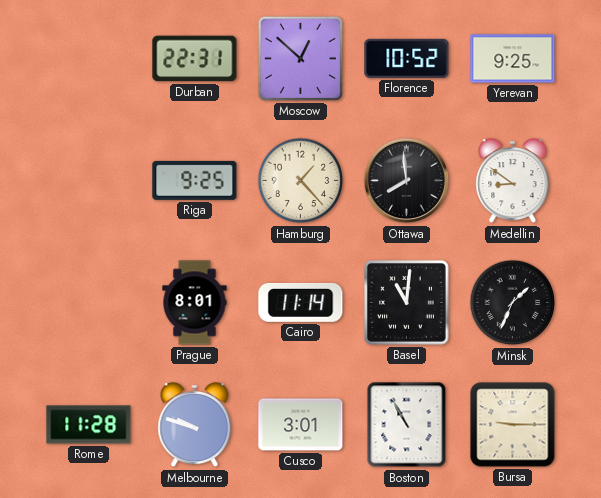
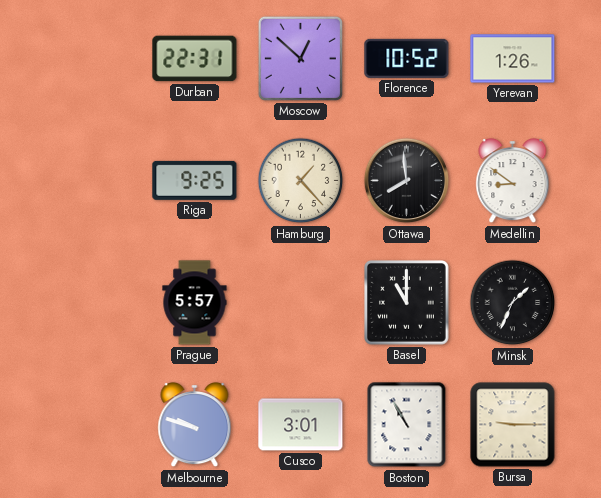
Yerevan: 9:25 -> 1:26
Prague: 8:01 -> 5:57
Cairo: 11:14 -> none
Basel: 11:01 -> 11:00
Rome: 11:28 -> none
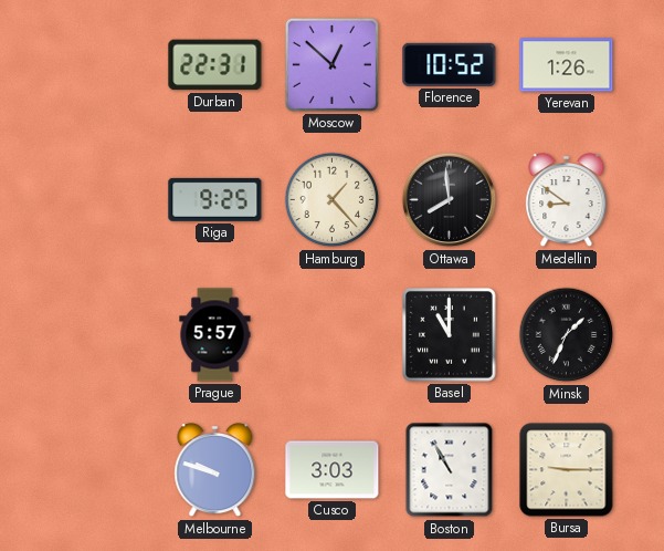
Cusco: 3:01 -> 3:03
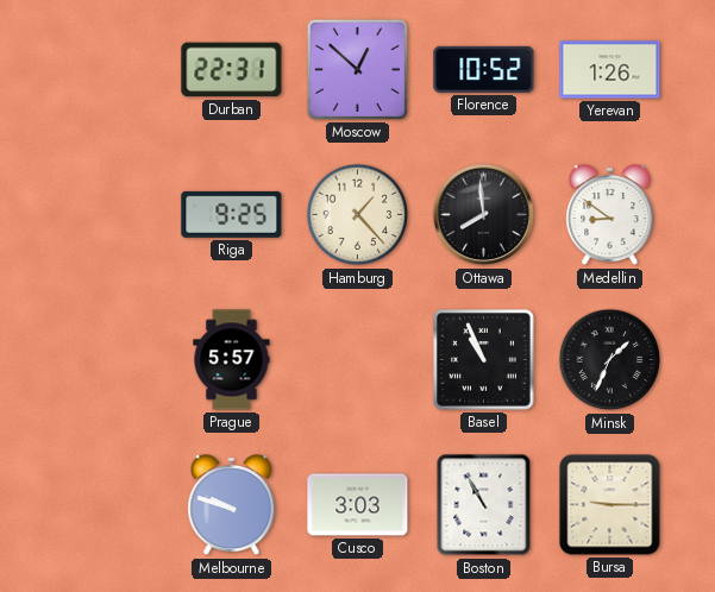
Basel: 11:00 -> 10:56
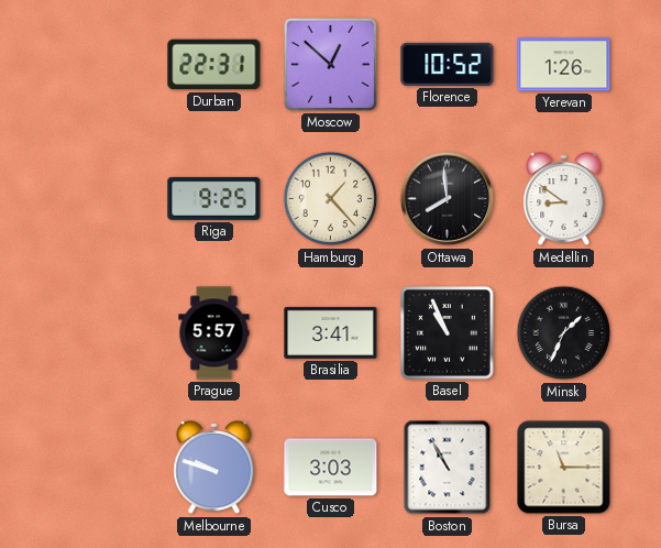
Brasilia: none -> 3:41
Bursa: 9:15 -> 11:15
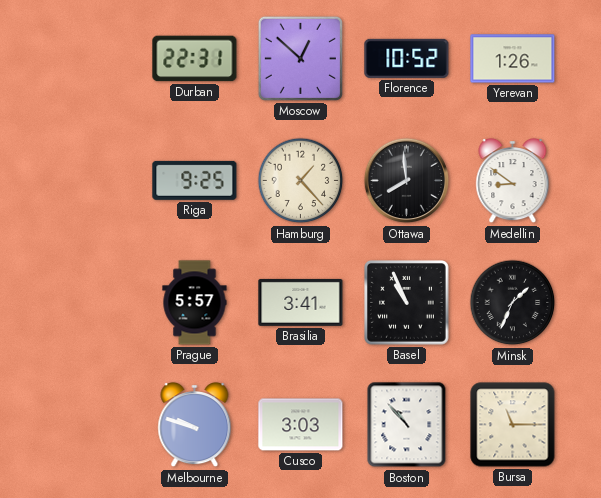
Boston: 10:55 -> 10:53
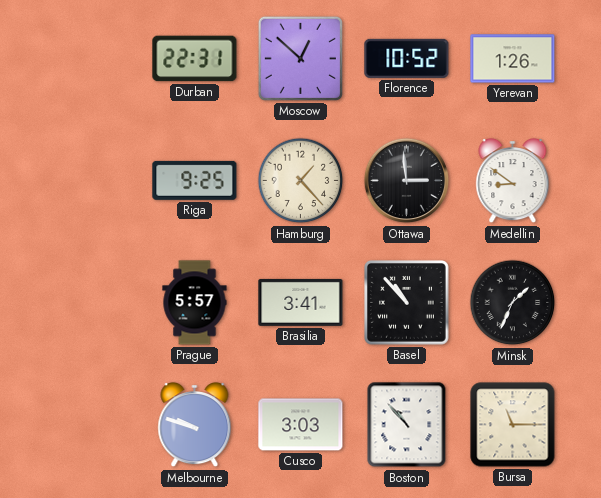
Ottawa: 7:59 -> 2:59
Basel: 10:56 -> 10:53
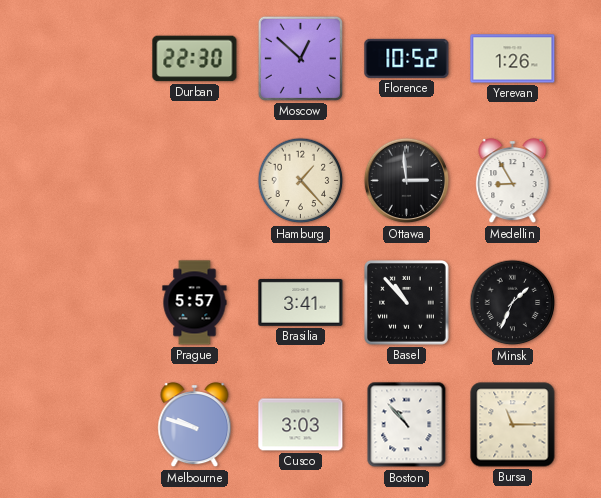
Durban: 22:31 -> 22:30
Riga: 9:25 -> none
Medellin: 8:51 -> 8:55
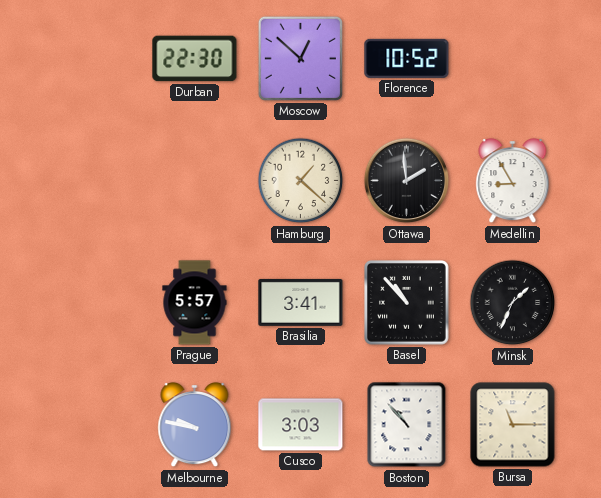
Yerevan: 1:26 -> none
Hamburg: 1:23 -> 1:22
Ottawa: 2:59 -> 1:59
Melbourne: 9:48 -> 9:47
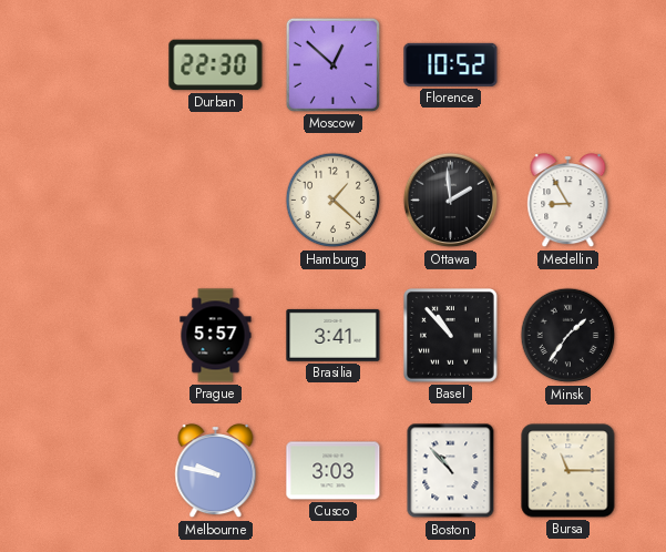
Minsk: 1:34 -> 1:36
